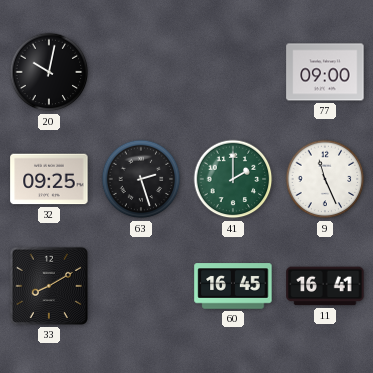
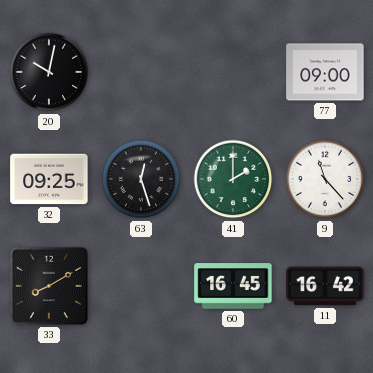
63: 2:27 -> 12:27
9: 11:26 -> 11:23
11: 16:41 -> 16:42
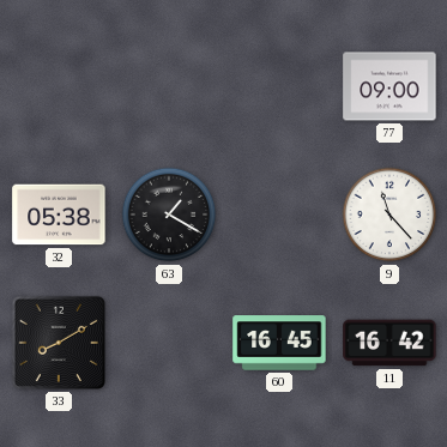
20: 10:02 -> none
32: 09:25 -> 05:38
63: 12:27 -> 1:20
41: 2:00 -> none
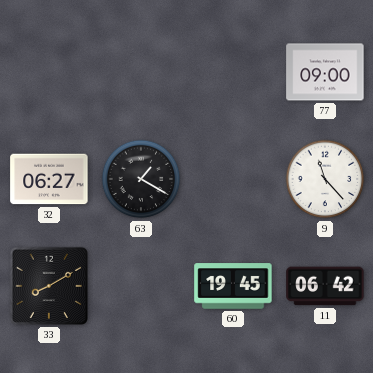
32: 05:38 -> 06:27
60: 16:45 -> 19:45
11: 16:42 -> 06:42
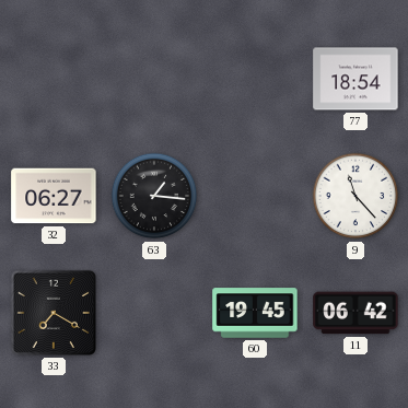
77: 09:00 -> 18:54
63: 1:20 -> 1:16
33: 8:10 -> 7:20
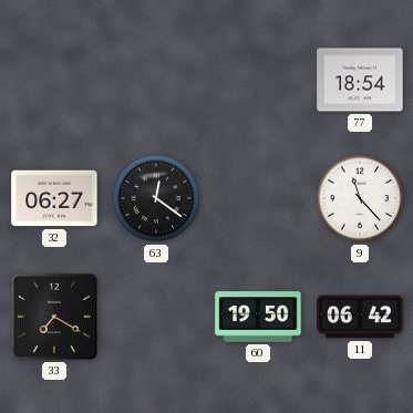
63: 1:16 -> 12:21
60: 19:45 -> 19:50
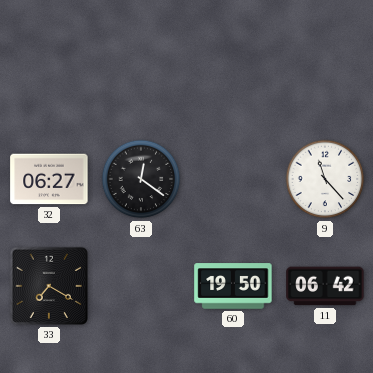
77: 18:54 -> none
